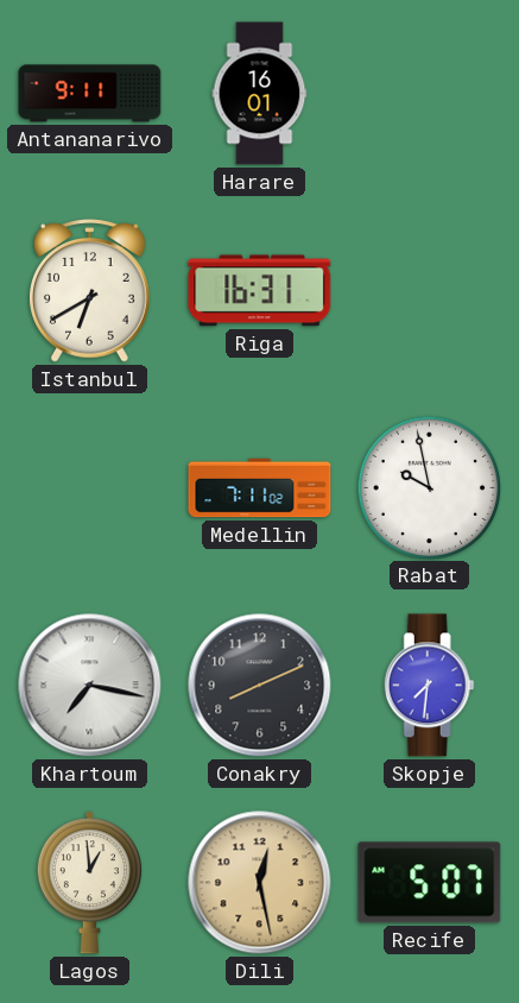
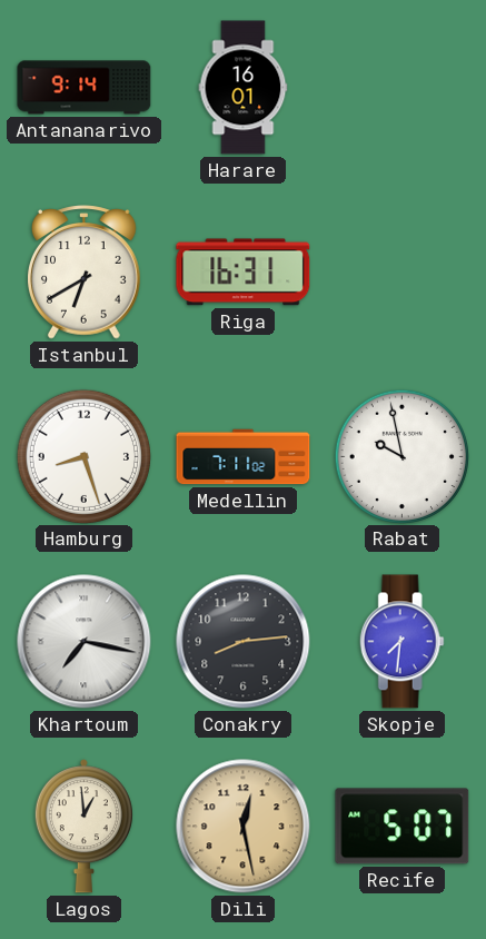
Antananarivo: 9:11 -> 9:14
Hamburg: none -> 8:27
Conakry: 8:11 -> 8:14
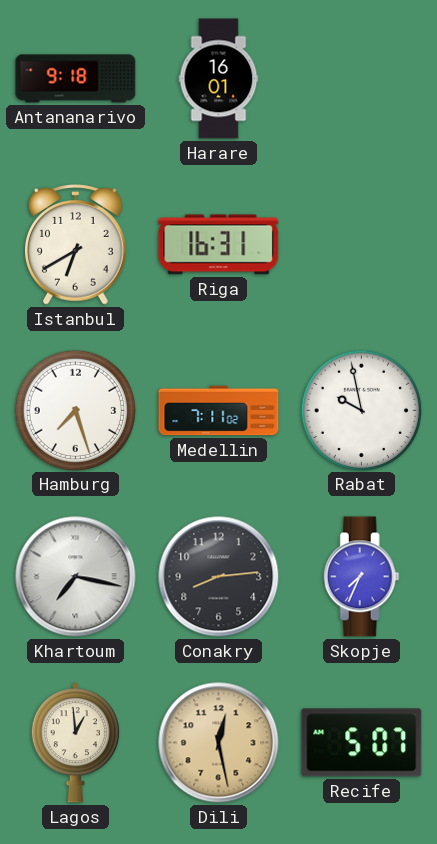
Antananarivo: 9:14 -> 9:18
Hamburg: 8:27 -> 7:27
Skopje: 7:31 -> 7:34
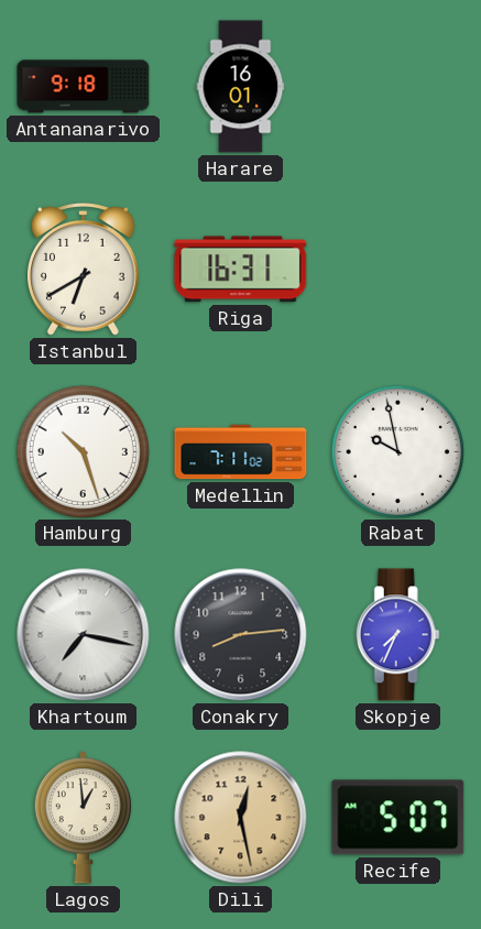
Hamburg: 7:27 -> 10:27
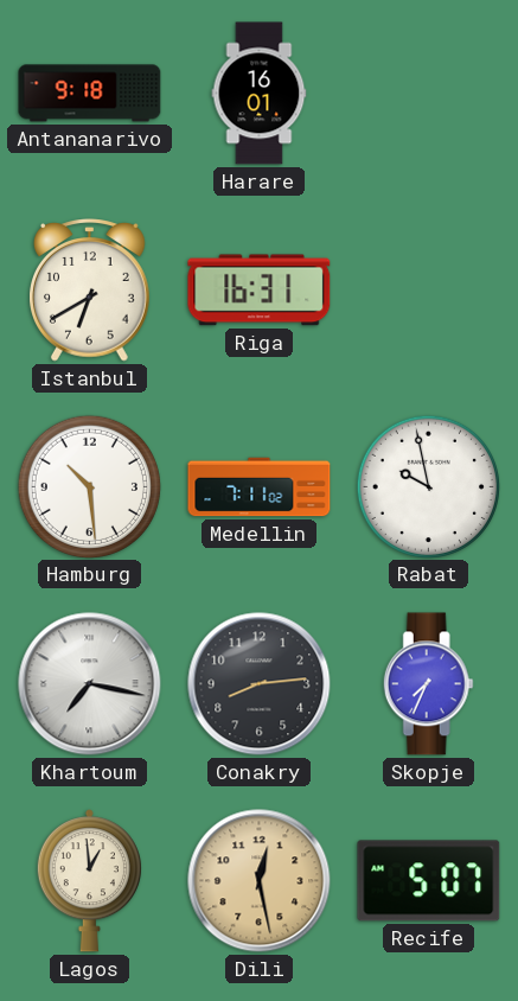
Hamburg: 10:27 -> 10:29
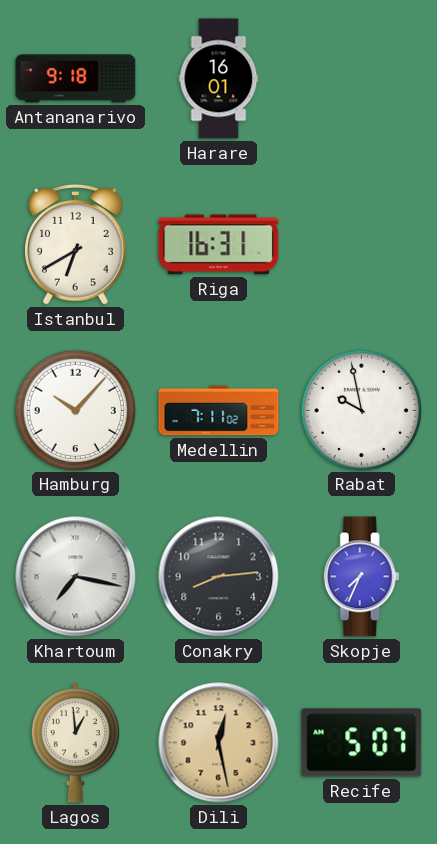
Hamburg: 10:29 -> 10:07
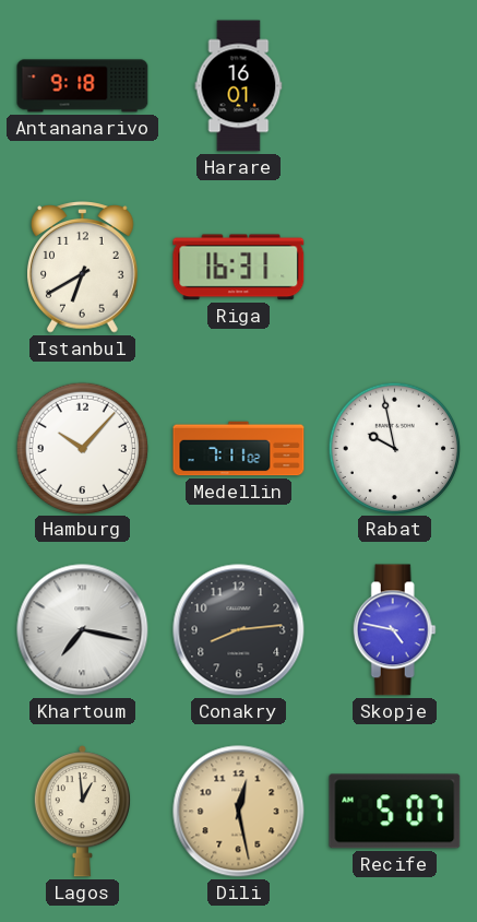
Skopje: 7:34 -> 4:47
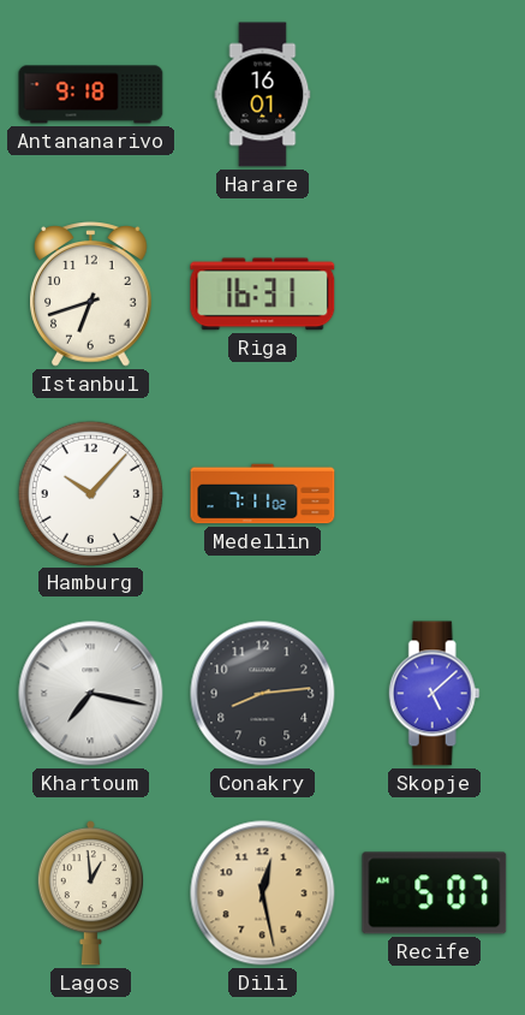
Istanbul: 6:40 -> 6:42
Rabat: 9:58 -> none
Skopje: 4:47 -> 5:08
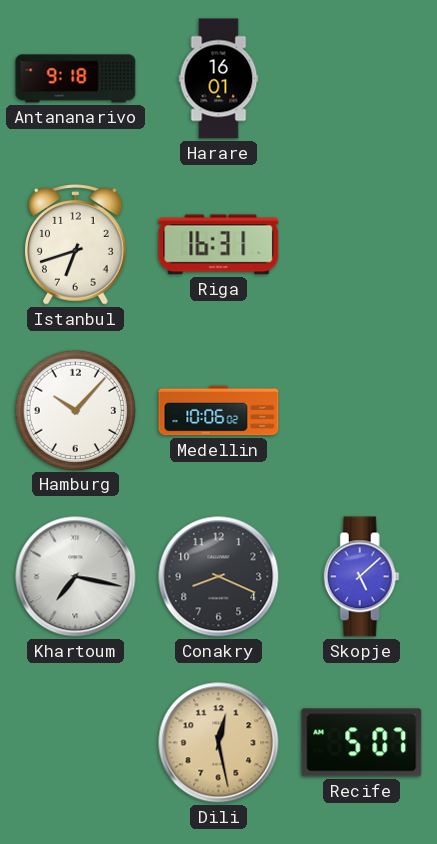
Medellin: 7:11 -> 10:06
Conakry: 8:14 -> 8:19
Lagos: 12:59 -> none
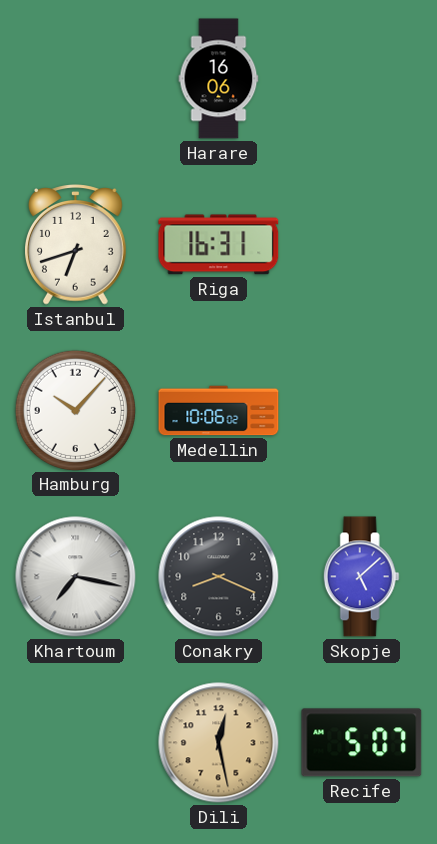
Antananarivo: 9:18 -> none
Harare: 16:01 -> 16:06
